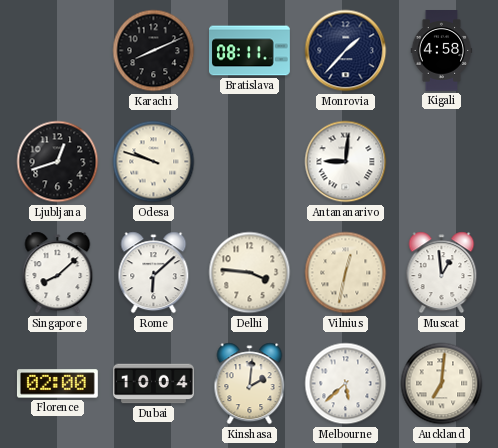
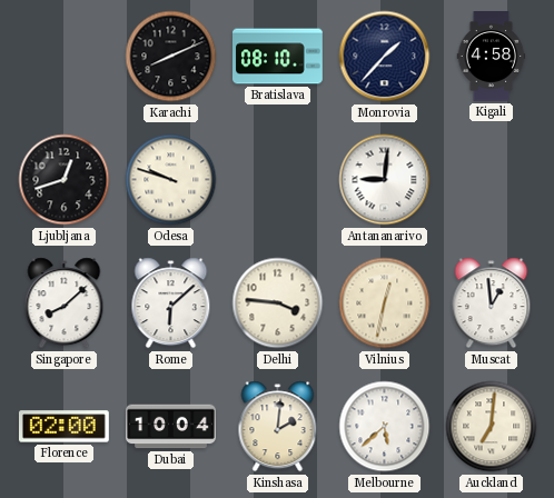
Bratislava: 08:11 -> 08:10
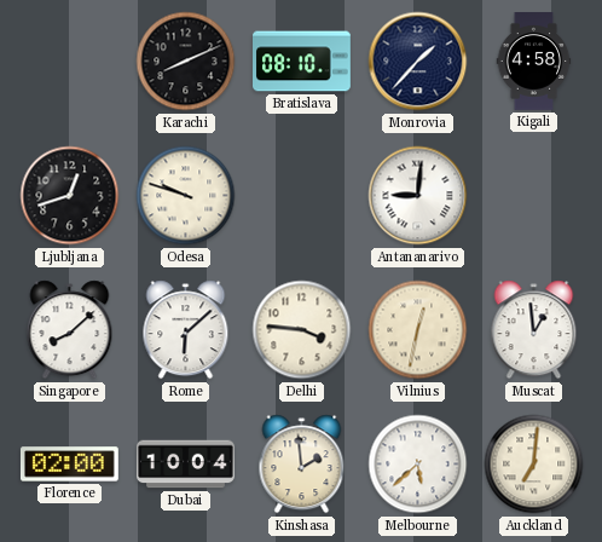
Kinshasa: 2:01 -> 1:59
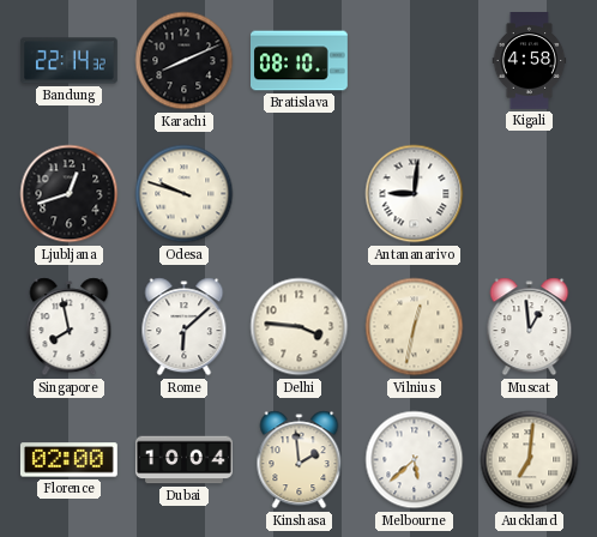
Bandung: none -> 22:14
Monrovia: 1:37 -> none
Singapore: 8:08 -> 7:58
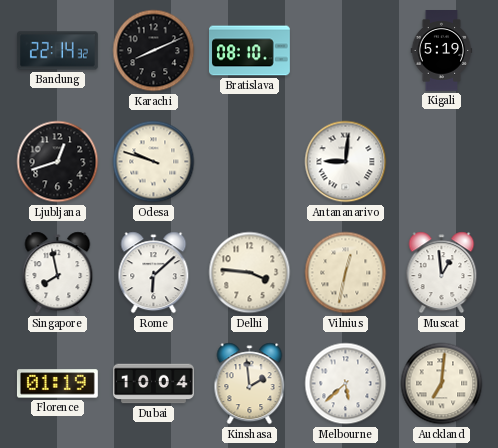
Kigali: 4:58 -> 5:19
Florence: 02:00 -> 01:19
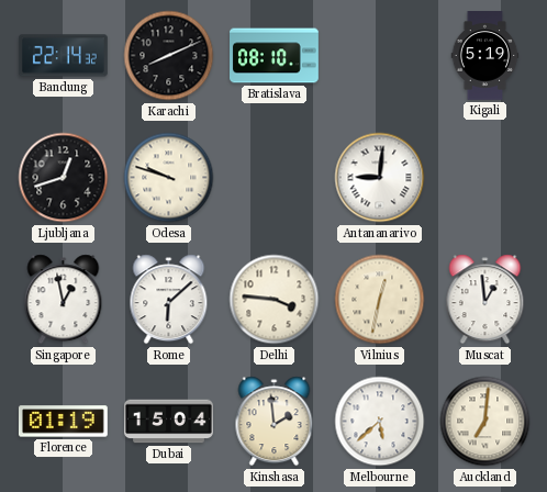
Singapore: 7:58 -> 12:58
Dubai: 10:04 -> 15:04
